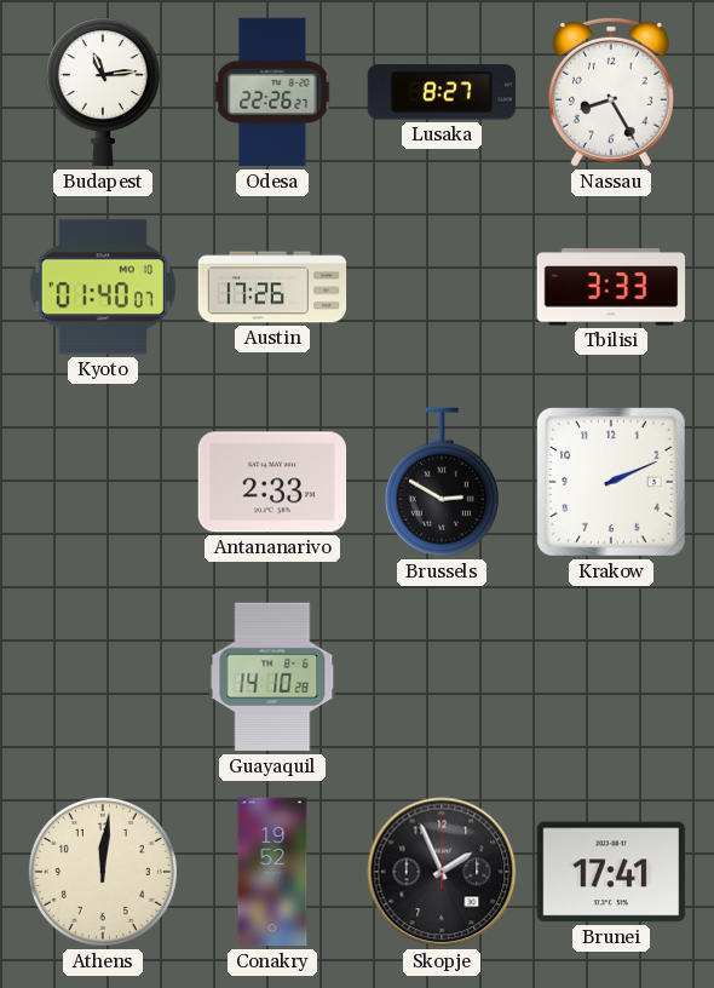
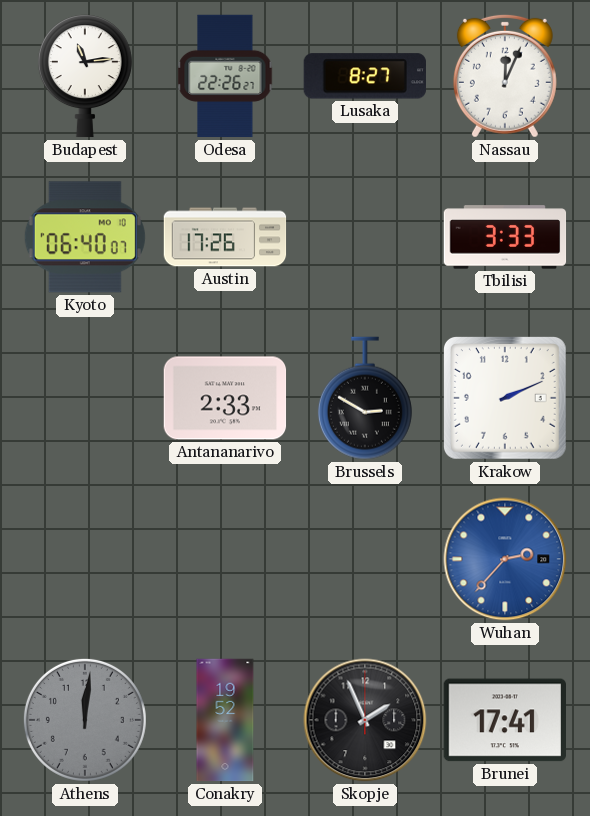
Nassau: 8:25 -> 12:04
Kyoto: 01:40 -> 06:40
Guayaquil: 14:10 -> none
Wuhan: none -> 2:37
Athens dial: cream -> grey
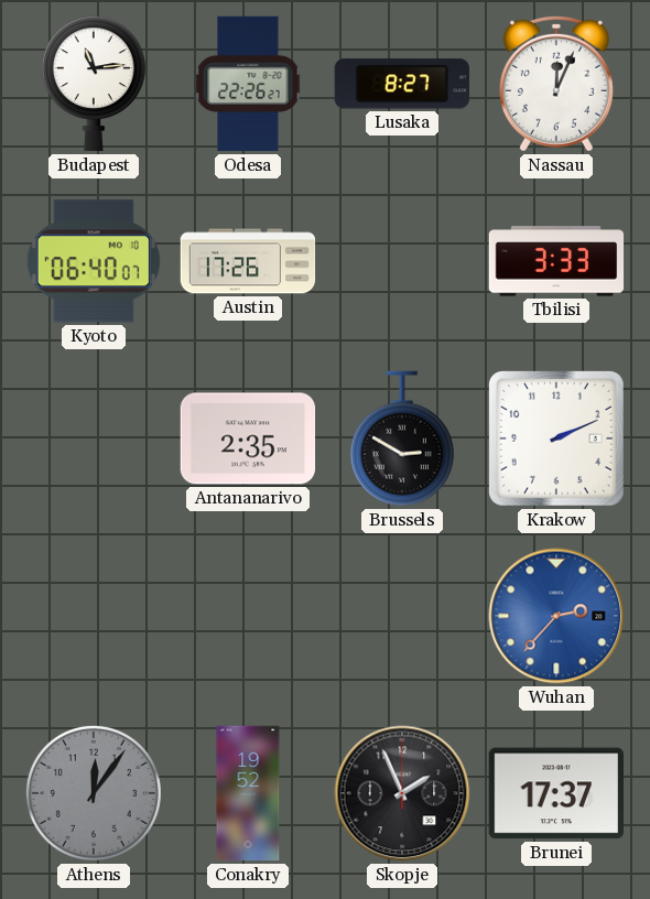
Antananarivo: 2:33 -> 2:35
Athens: 12:01 -> 12:06
Brunei: 17:41 -> 17:37
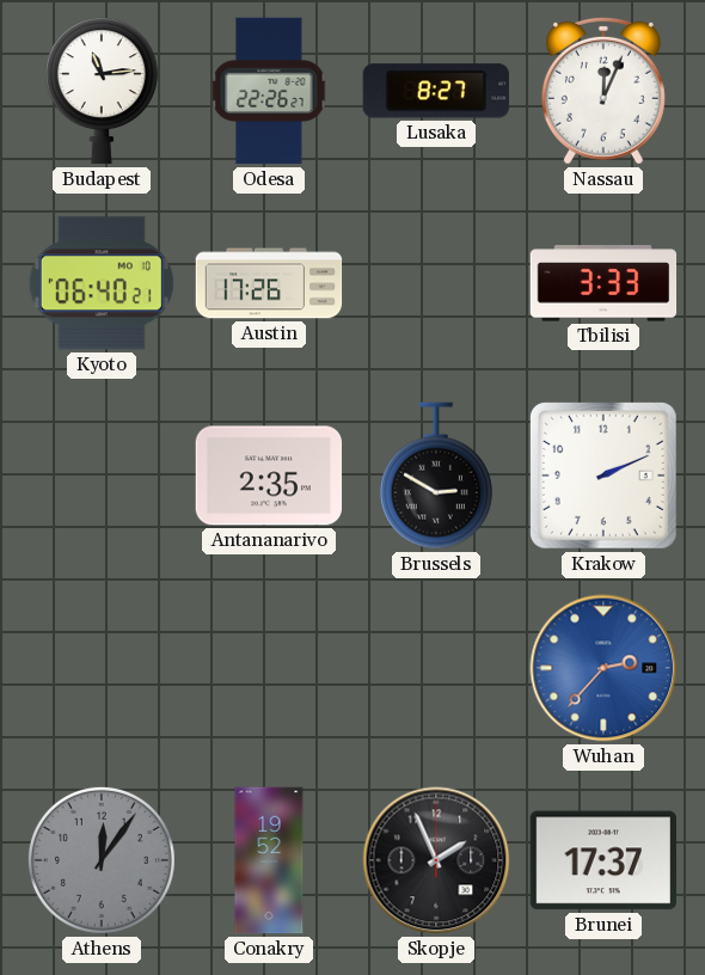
Kyoto: 06:40:07 -> 06:40:21
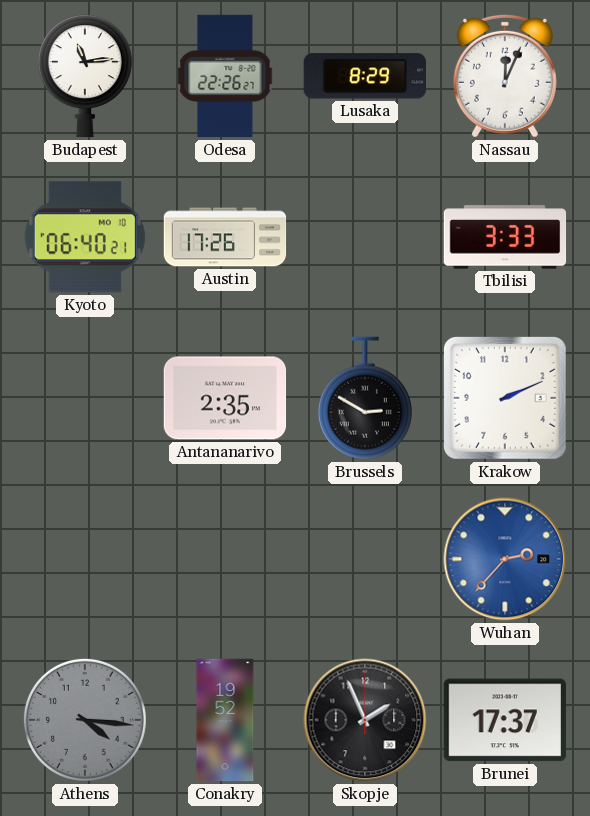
Lusaka: 8:27 -> 8:29
Athens: 12:06 -> 4:16
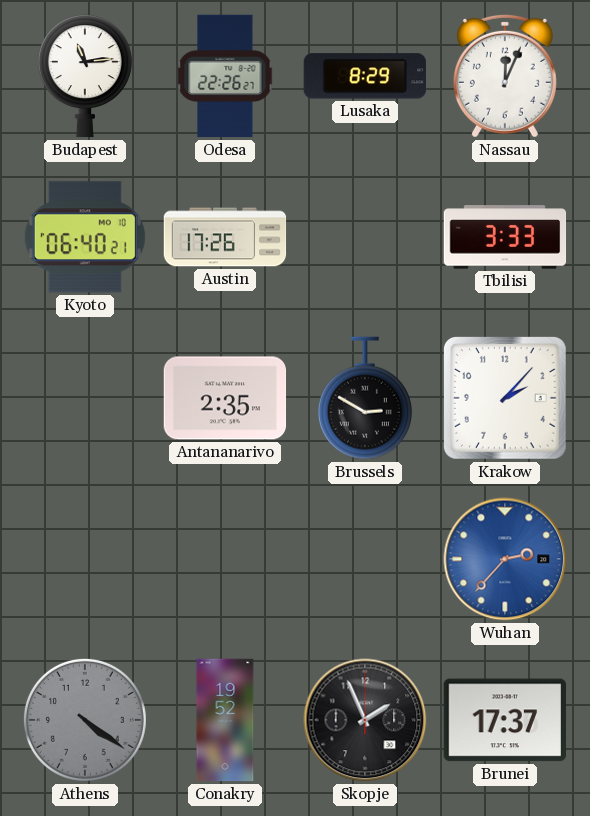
Krakow: 2:11 -> 2:07
Athens: 4:16 -> 4:21
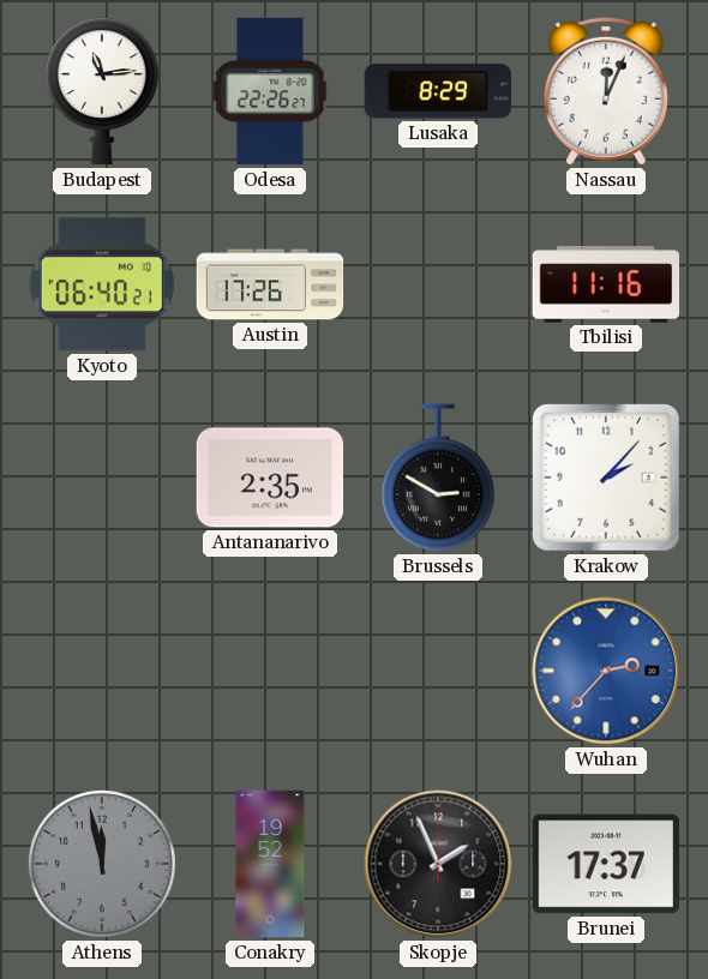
Tbilisi: 3:33 -> 11:16
Athens: 4:21 -> 11:58
